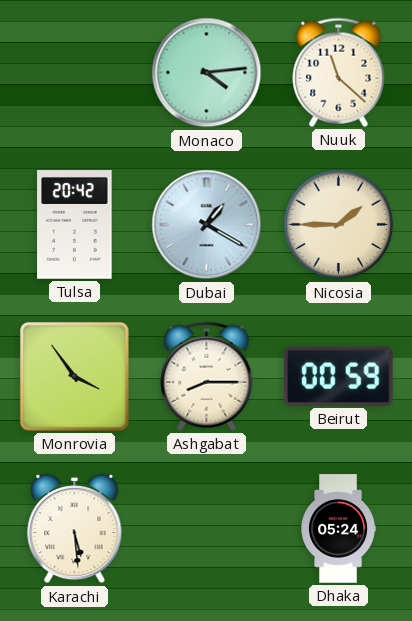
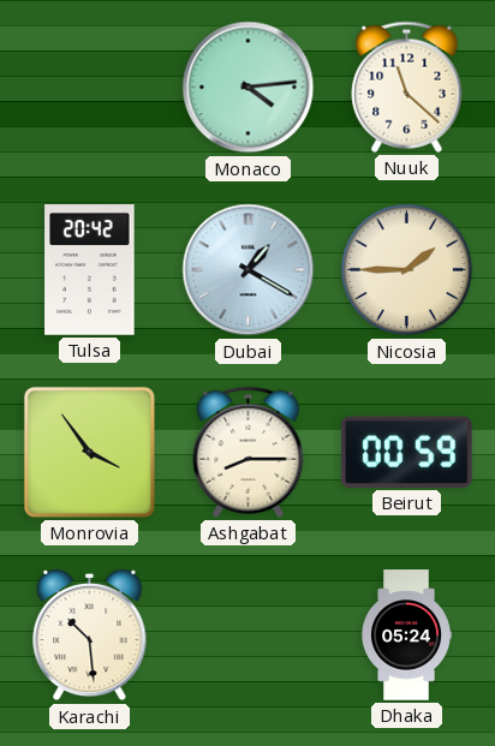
Karachi: 5:29 -> 10:29
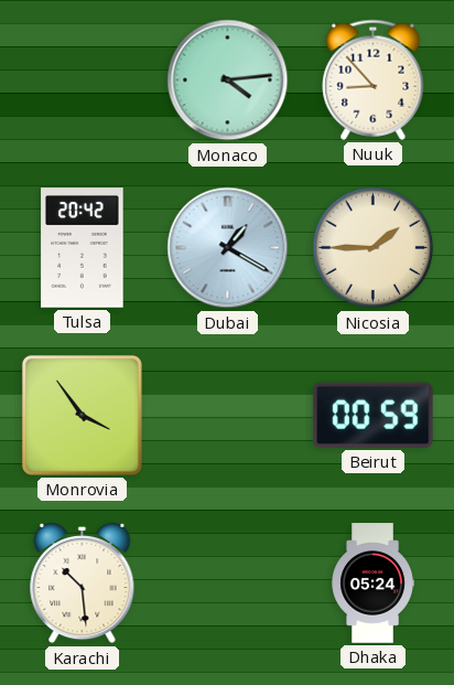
Nuuk: 11:22 -> 8:53
Ashgabat: 8:15 -> none
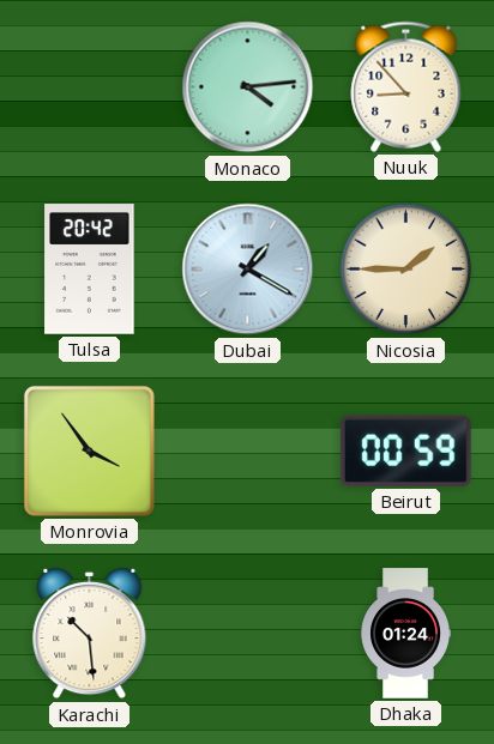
Dhaka: 05:24 -> 01:24
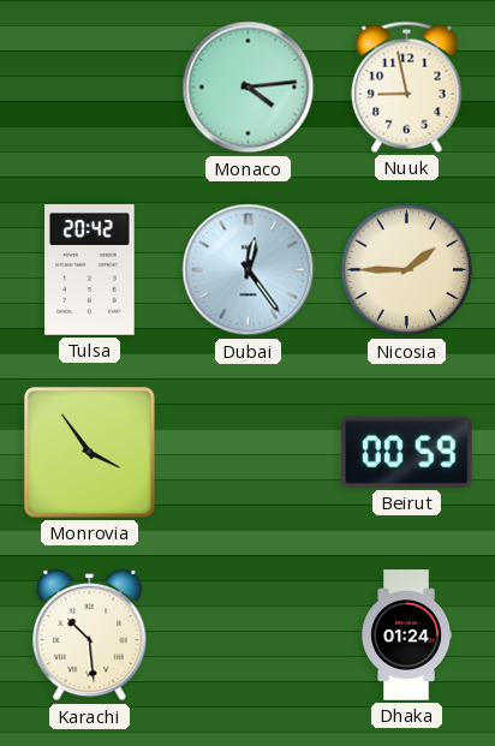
Nuuk: 8:53 -> 8:58
Dubai: 1:20 -> 12:24
